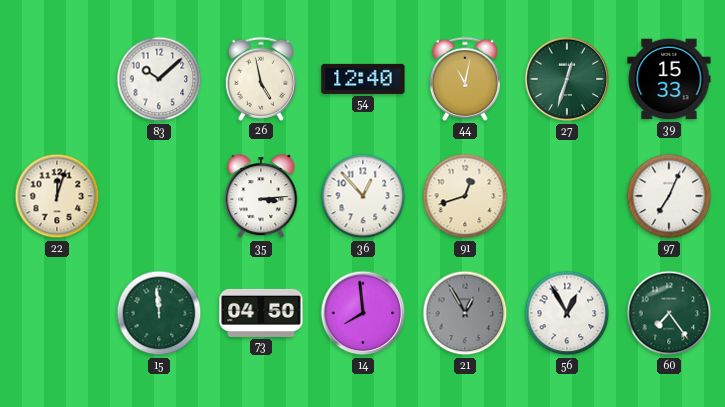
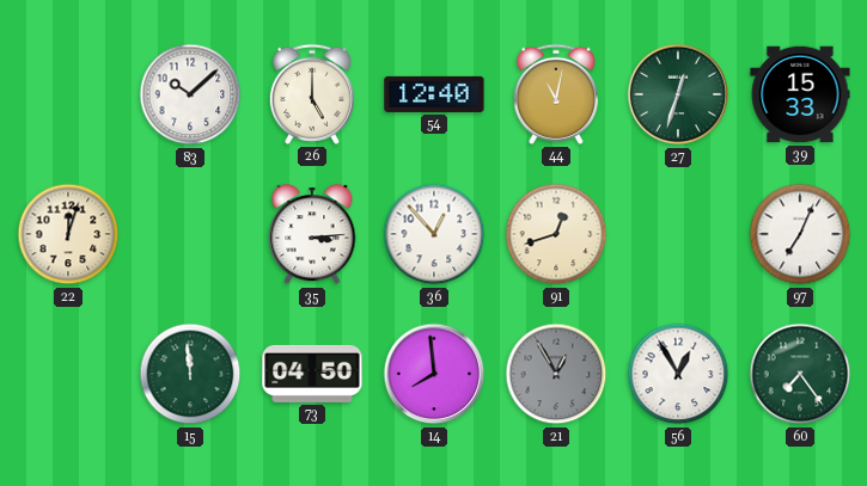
26: 4:58 -> 5:00
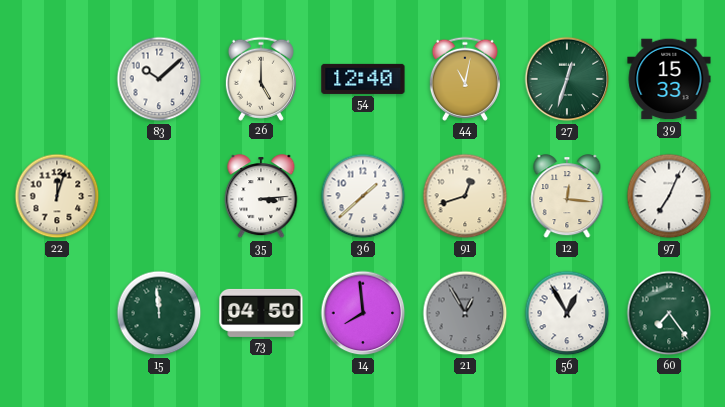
36: 12:53 -> 1:38
12: none -> 12:16
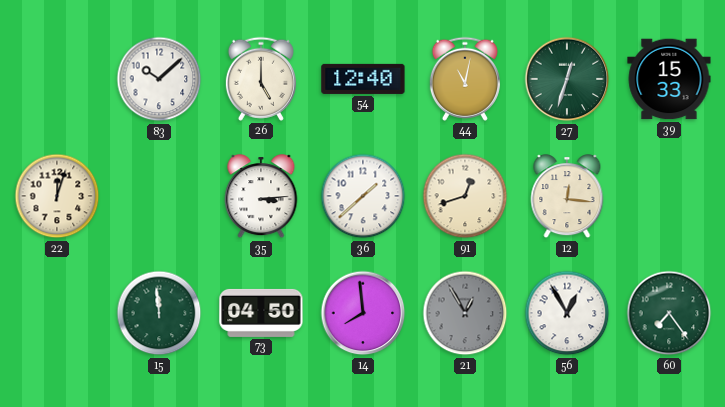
97: 7:04 -> none
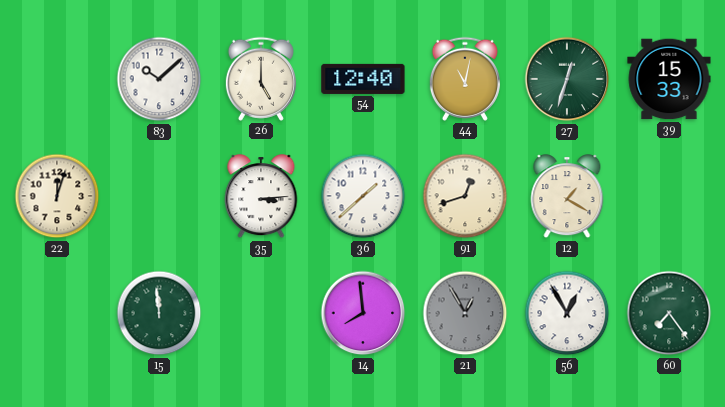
12: 12:16 -> 1:20
73: 04:50 -> none
